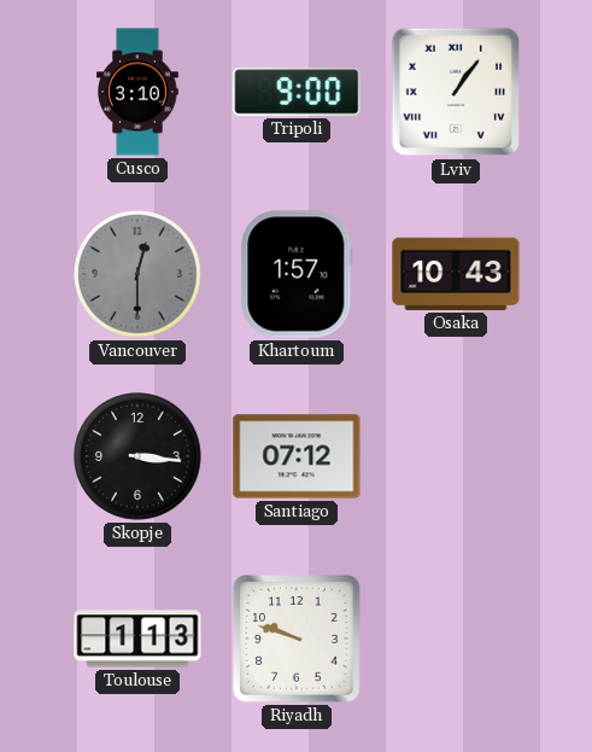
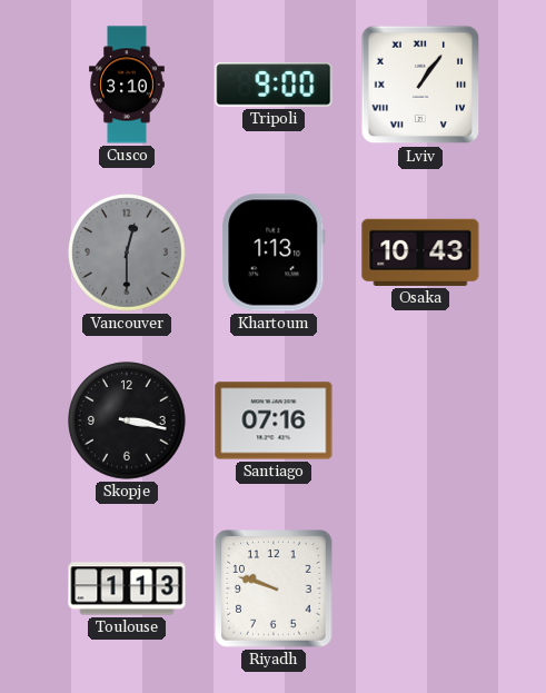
Khartoum: 1:57 -> 1:13
Skopje: 3:16 -> 3:17
Santiago: 07:12 -> 07:16
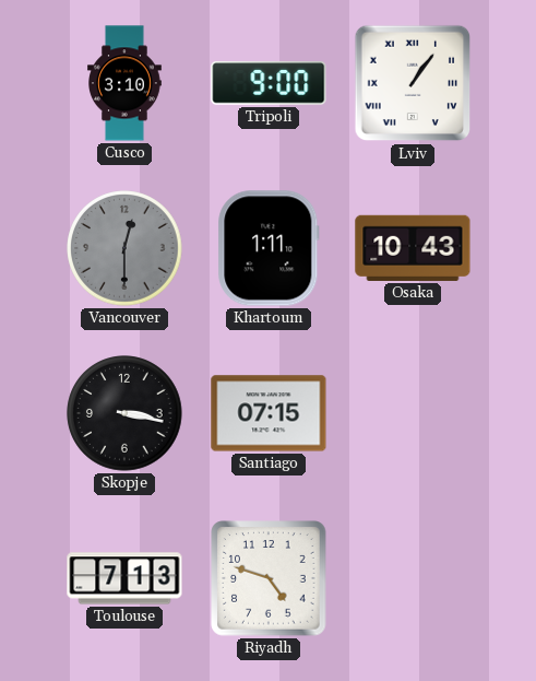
Khartoum: 1:13 -> 1:11
Santiago: 07:16 -> 07:15
Toulouse: 1:13 -> 7:13
Riyadh: 9:48 -> 4:48
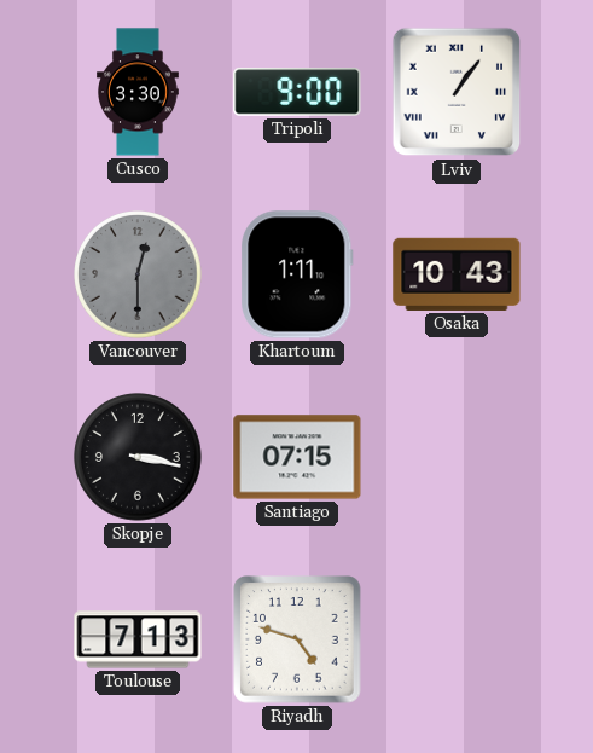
Cusco: 3:10 -> 3:30
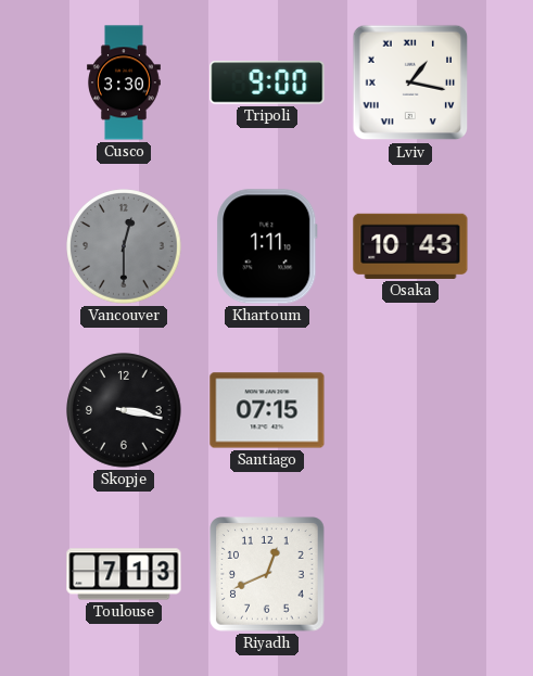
Lviv: 1:06 -> 1:17
Riyadh: 4:48 -> 12:41
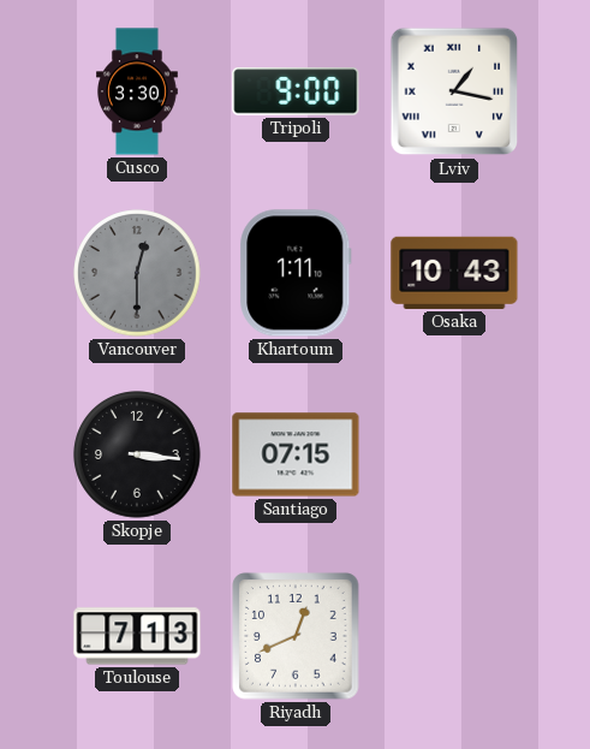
Skopje: 3:17 -> 3:16
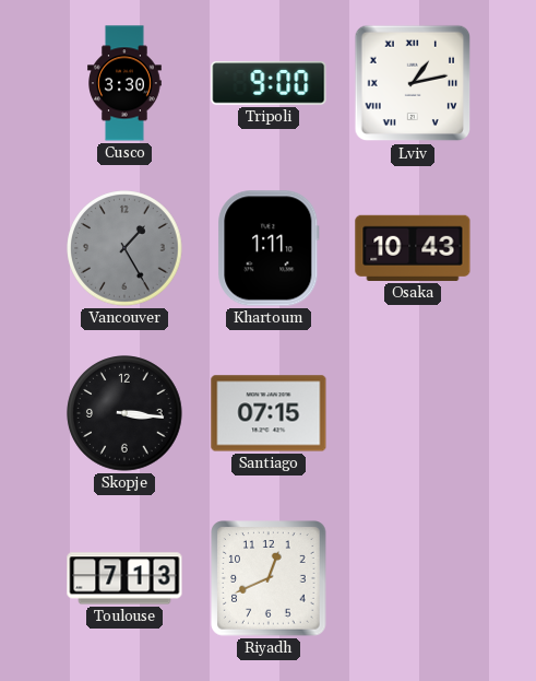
Lviv: 1:17 -> 1:13
Vancouver: 12:30 -> 1:25
